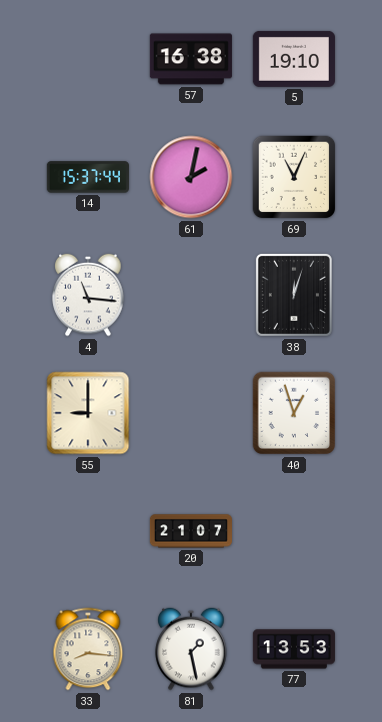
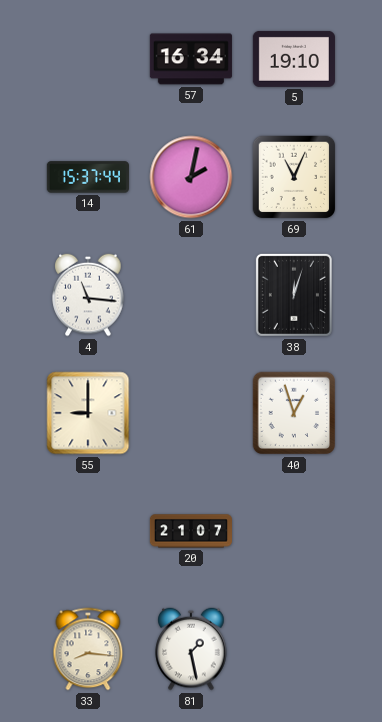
57: 16:38 -> 16:34
77: 13:53 -> none
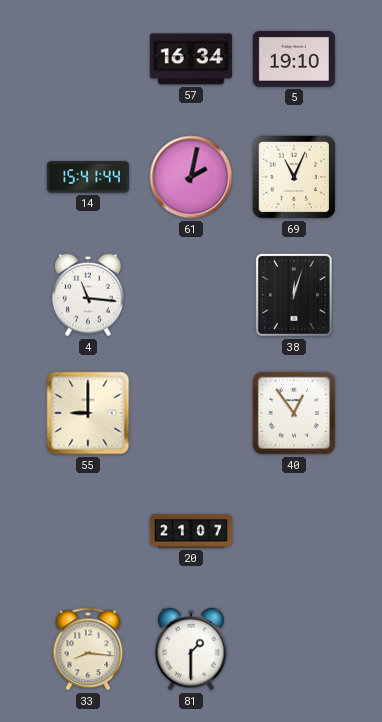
14: 15:37 -> 15:41
40: 12:57 -> 12:54
81: 1:28 -> 1:30
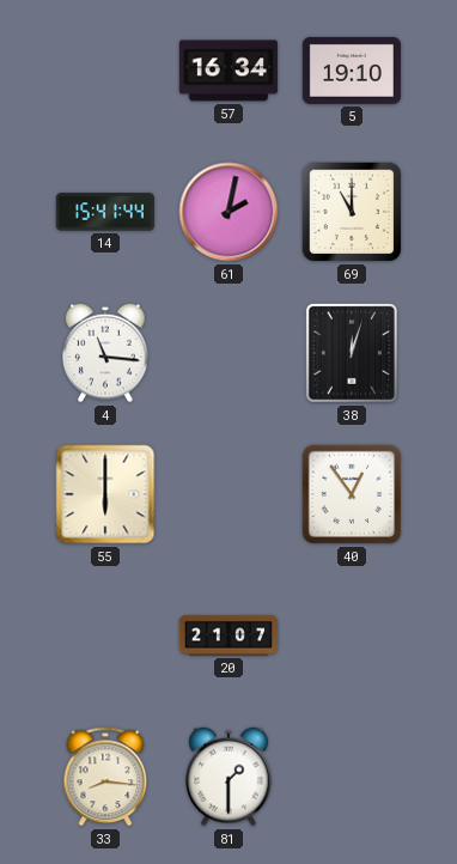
69: 11:04 -> 11:00
55: 9:00 -> 6:00
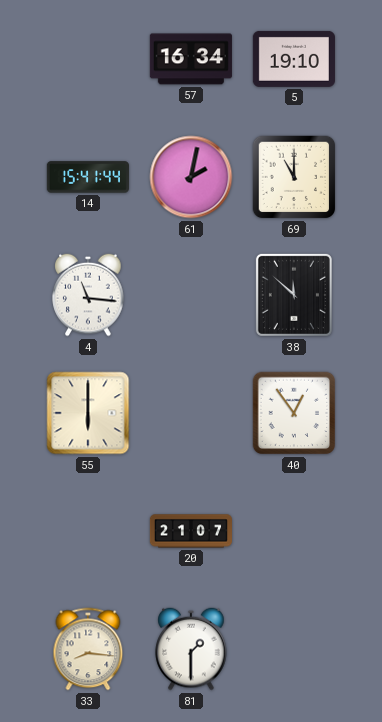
38: 12:03 -> 11:52
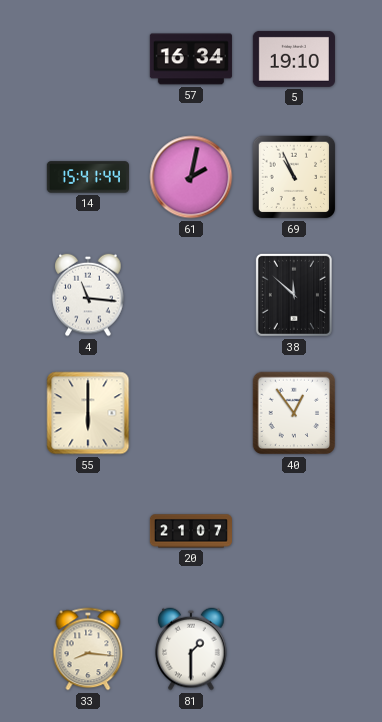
69: 11:00 -> 10:56
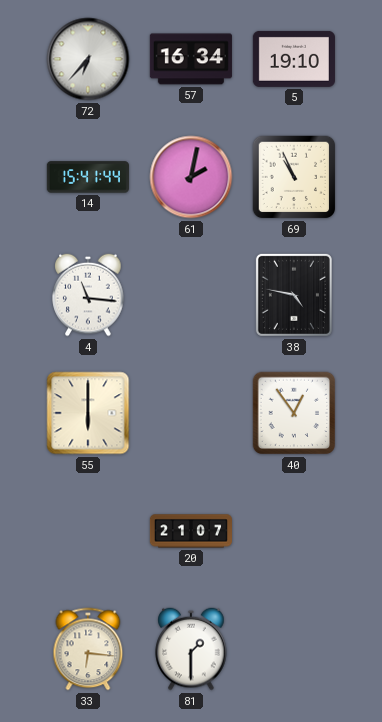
72: none -> 6:37
38: 11:52 -> 4:47
33: 8:16 -> 6:16
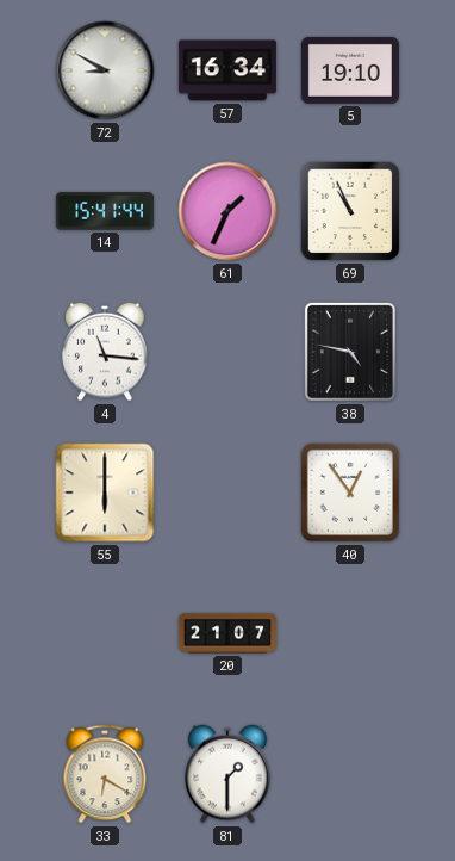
72: 6:37 -> 8:50
61: 2:02 -> 1:34
33: 6:16 -> 6:20
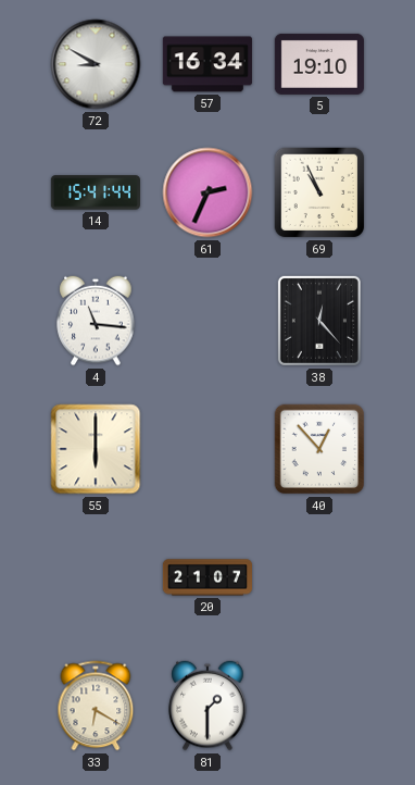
61: 1:34 -> 2:34
38: 4:47 -> 12:23
40: 12:54 -> 12:53
